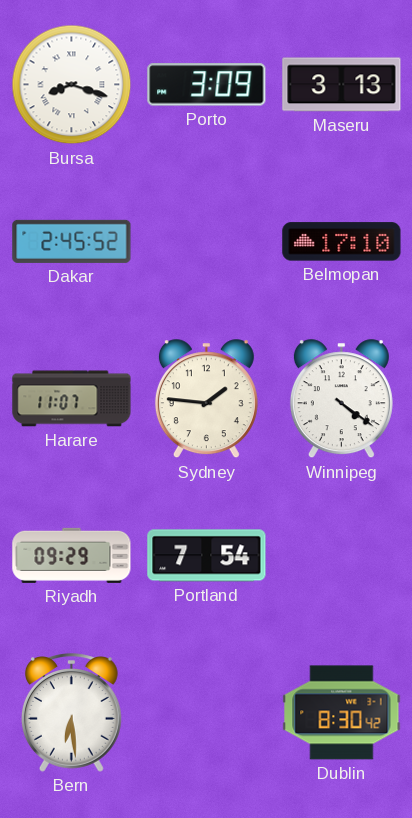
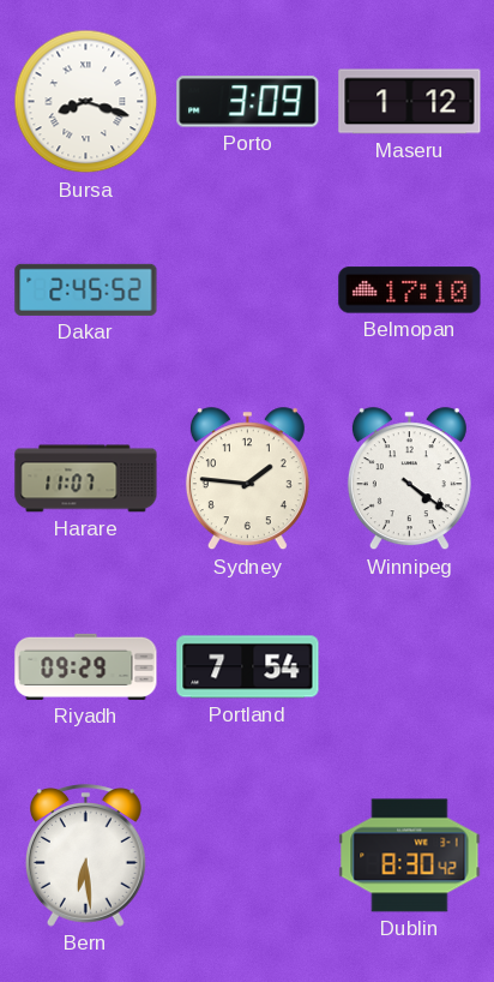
Maseru: 3:13 -> 1:12
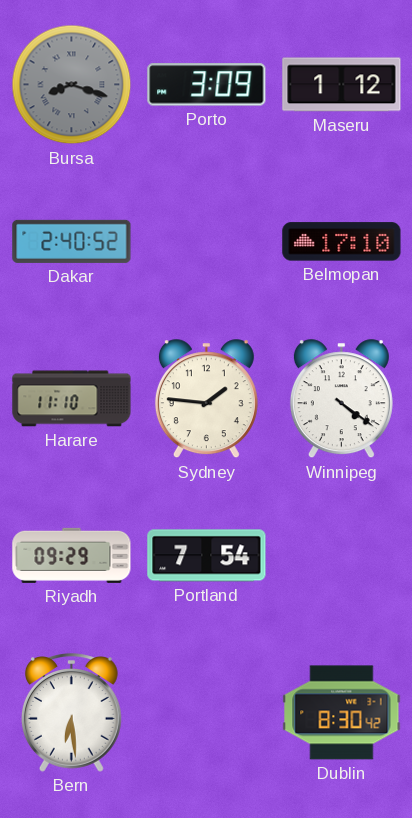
Bursa dial: white -> grey
Dakar: 2:45 -> 2:40
Harare: 11:07 -> 11:10
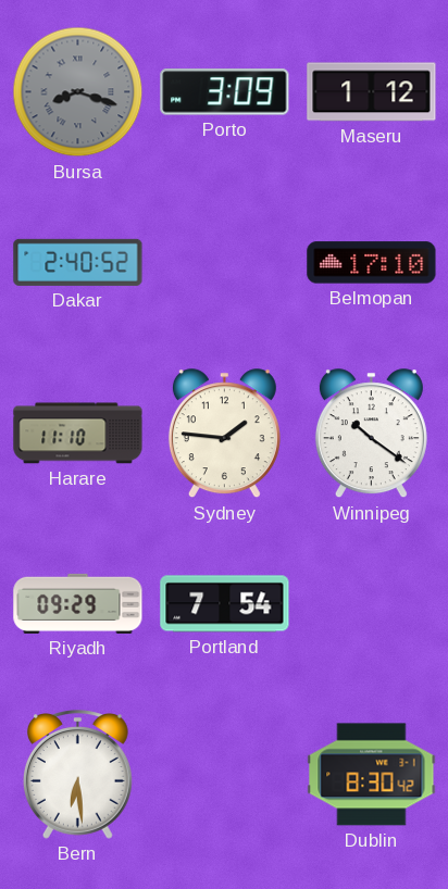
Winnipeg: 4:21 -> 10:21
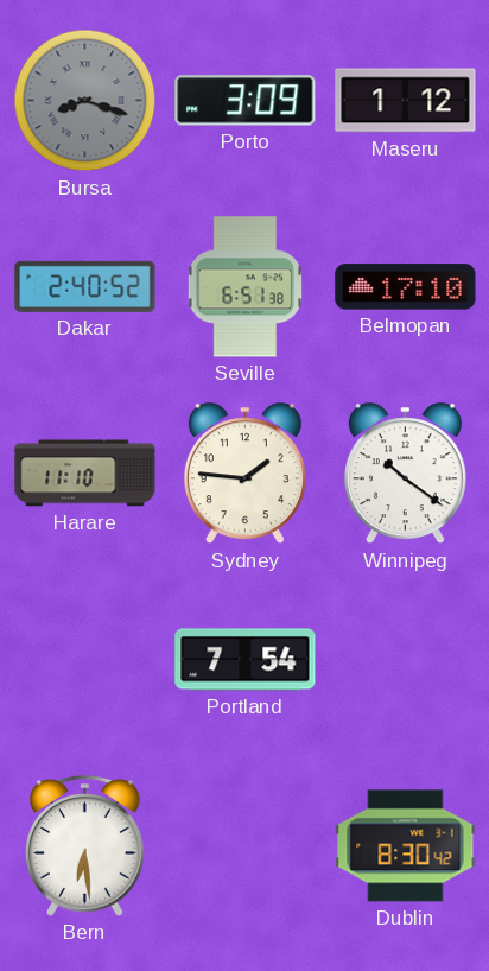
Seville: none -> 6:51
Riyadh: 09:29 -> none
